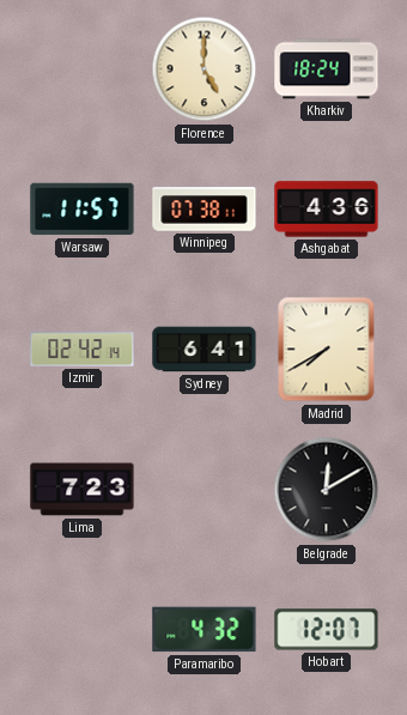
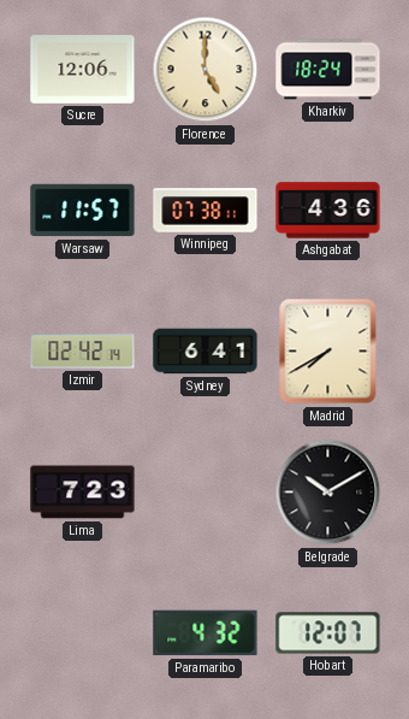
Sucre: none -> 12:06
Belgrade: 12:10 -> 10:10
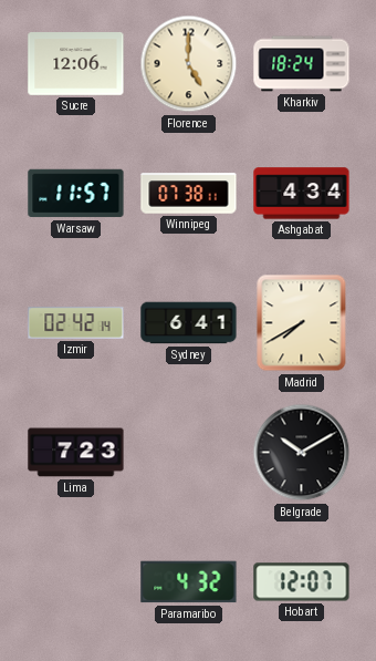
Ashgabat: 4:36 -> 4:34
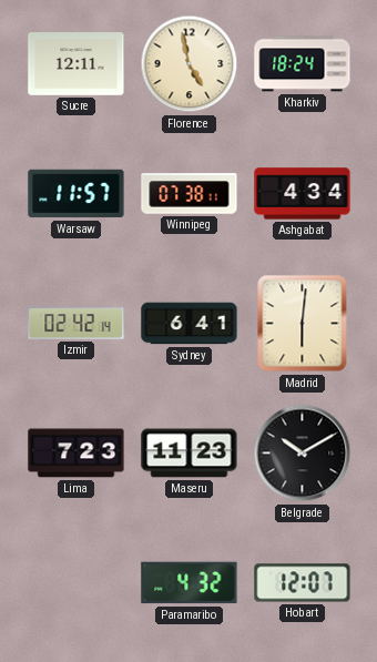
Sucre: 12:06 -> 12:11
Florence: 5:00 -> 4:58
Madrid: 7:40 -> 6:01
Maseru: none -> 11:23
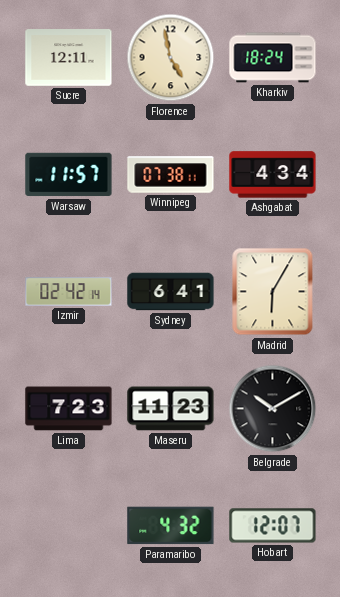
Madrid: 6:01 -> 6:05
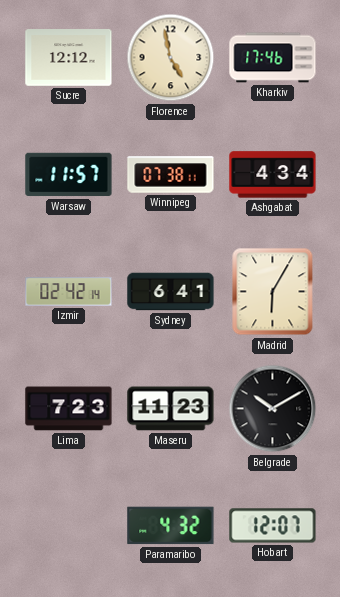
Sucre: 12:11 -> 12:12
Kharkiv: 18:24 -> 17:46
